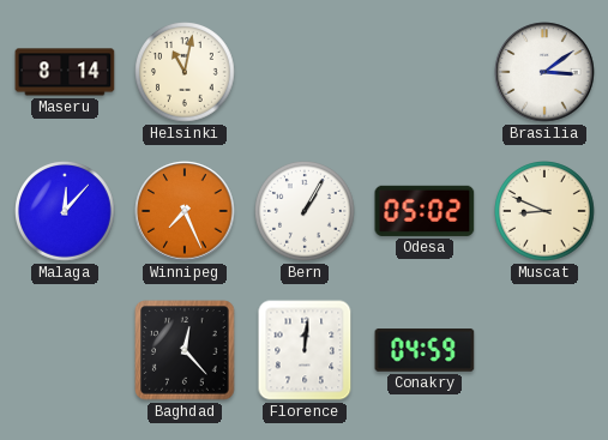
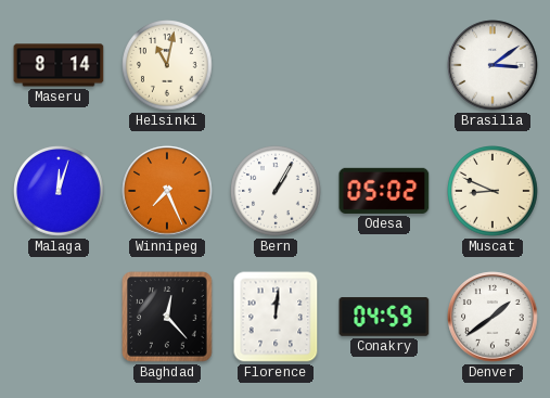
Malaga: 12:07 -> 12:03
Denver: none -> 1:39
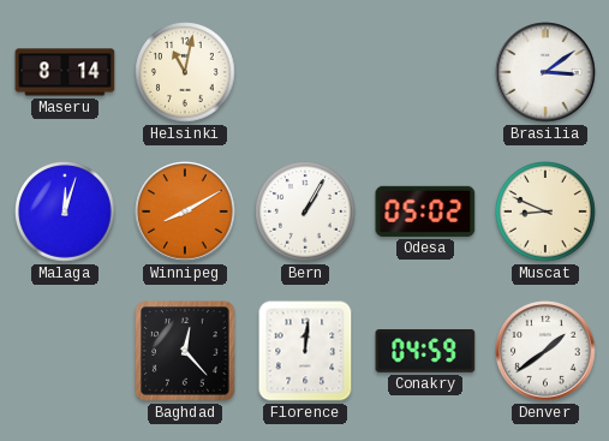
Winnipeg: 7:26 -> 8:10
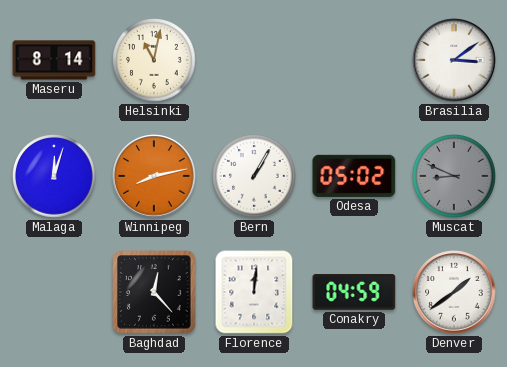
Winnipeg: 8:10 -> 8:13
Muscat dial: cream -> grey
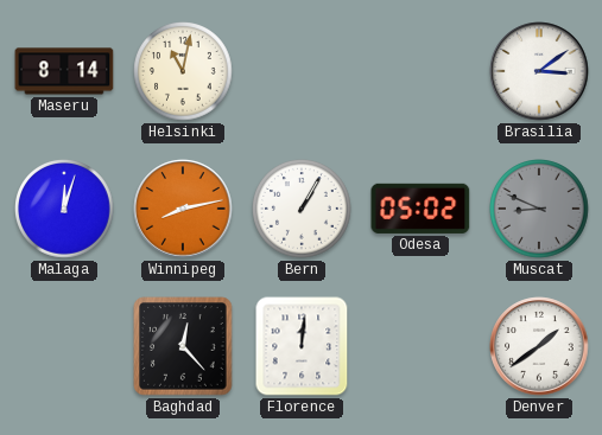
Conakry: 04:59 -> none
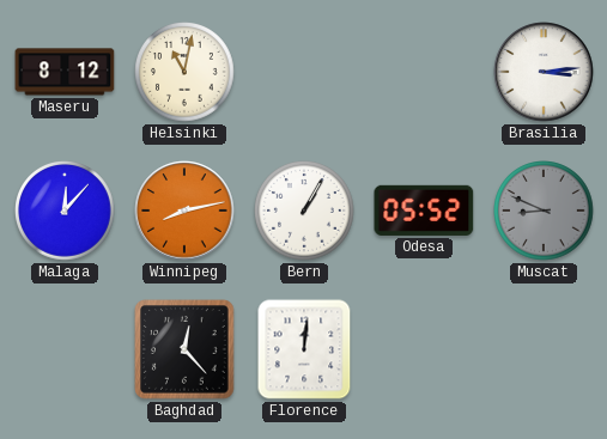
Maseru: 8:14 -> 8:12
Brasilia: 3:09 -> 3:14
Malaga: 12:03 -> 12:07
Odesa: 05:02 -> 05:52
Denver: 1:39 -> none
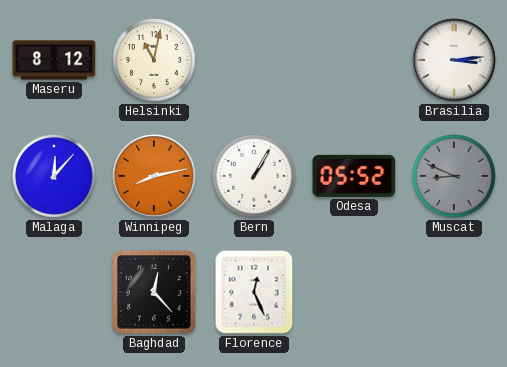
Florence: 12:01 -> 12:26
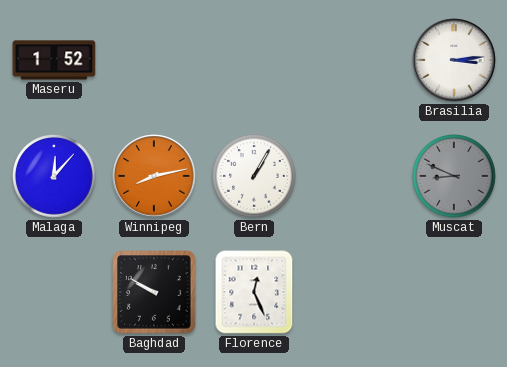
Maseru: 8:12 -> 1:52
Helsinki: 11:02 -> none
Odesa: 05:52 -> none
Baghdad: 12:23 -> 9:50
